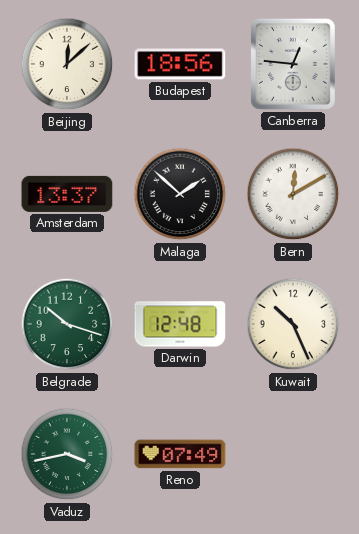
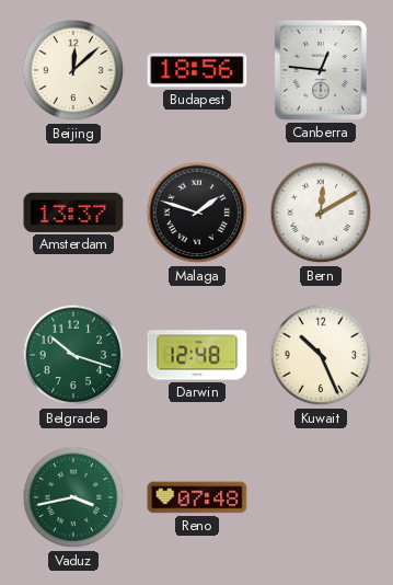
Malaga: 1:52 -> 1:48
Reno: 07:49 -> 07:48
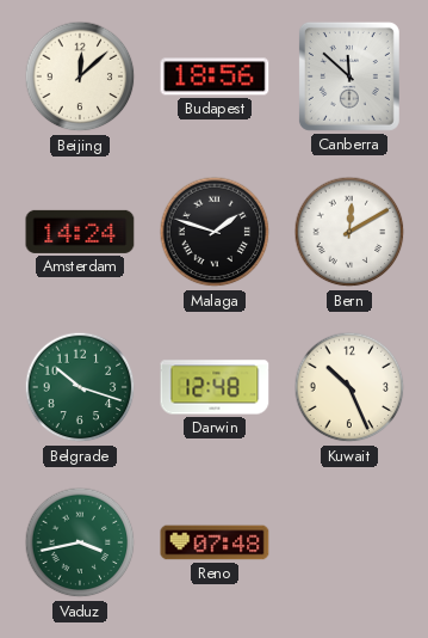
Canberra: 12:46 -> 11:52
Amsterdam: 13:37 -> 14:24
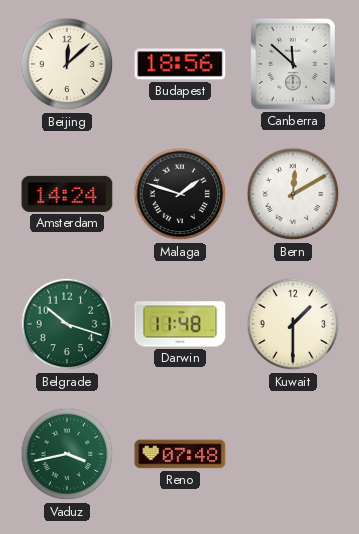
Darwin: 12:48 -> 11:48
Kuwait: 10:26 -> 1:30
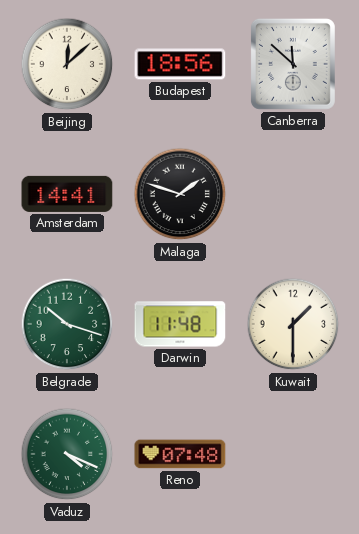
Amsterdam: 14:24 -> 14:41
Bern: 12:10 -> none
Vaduz: 3:43 -> 4:19
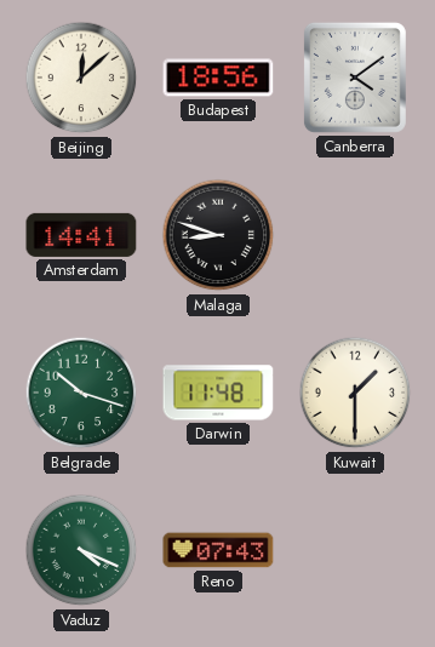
Canberra: 11:52 -> 4:09
Malaga: 1:48 -> 8:48
Reno: 07:48 -> 07:43
